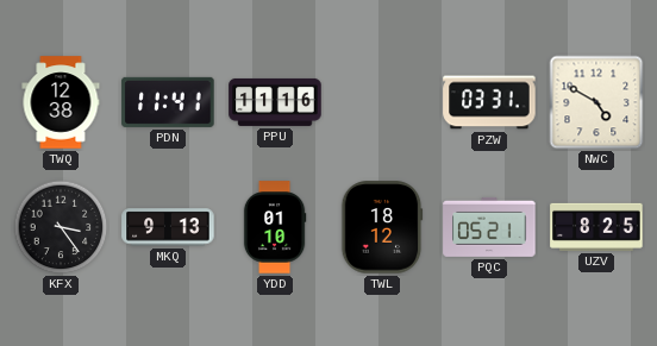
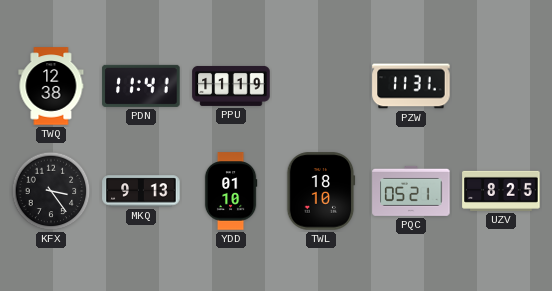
PPU: 11:16 -> 11:19
PZW: 03:31 -> 11:31
NWC: 4:50 -> none
TWL: 18:12 -> 18:10
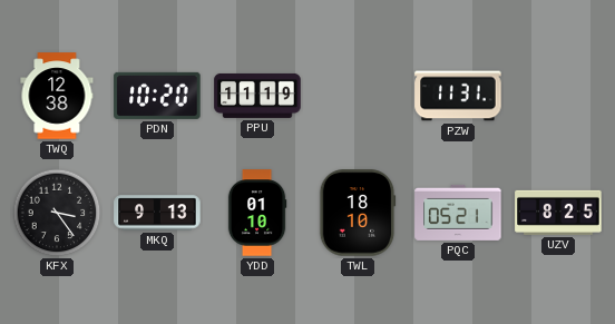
PDN: 11:41 -> 10:20
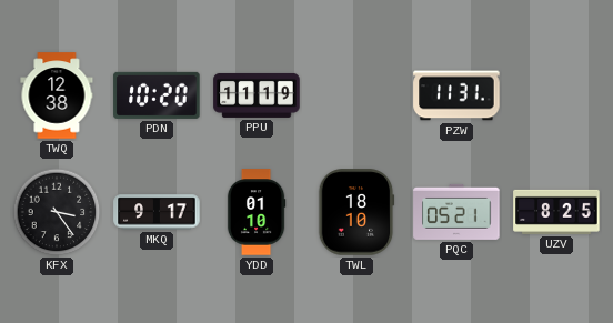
MKQ: 9:13 -> 9:17
